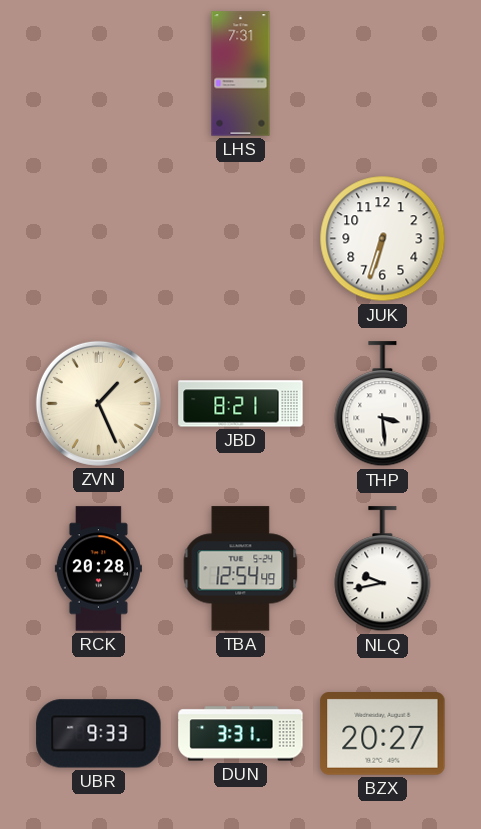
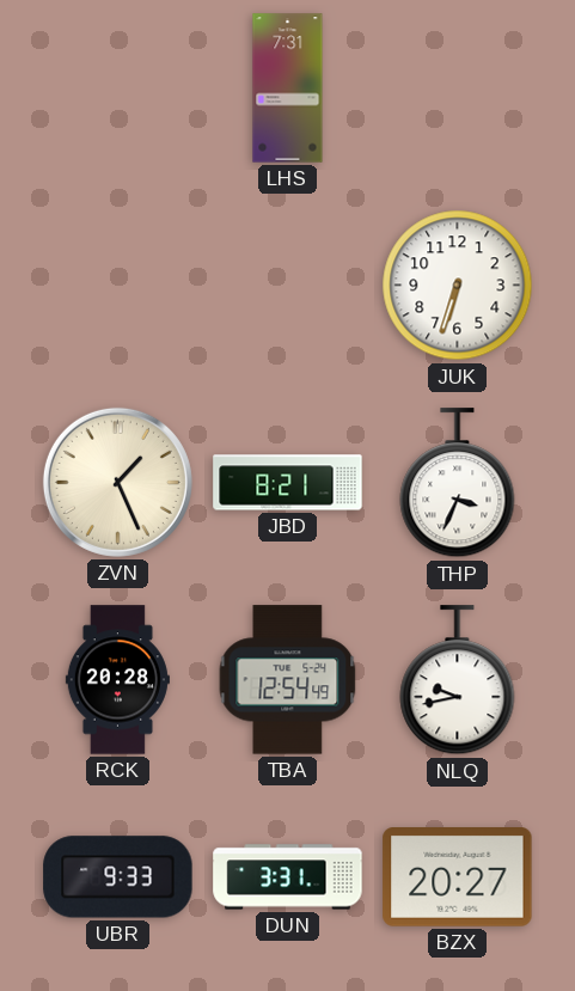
THP: 3:29 -> 3:34
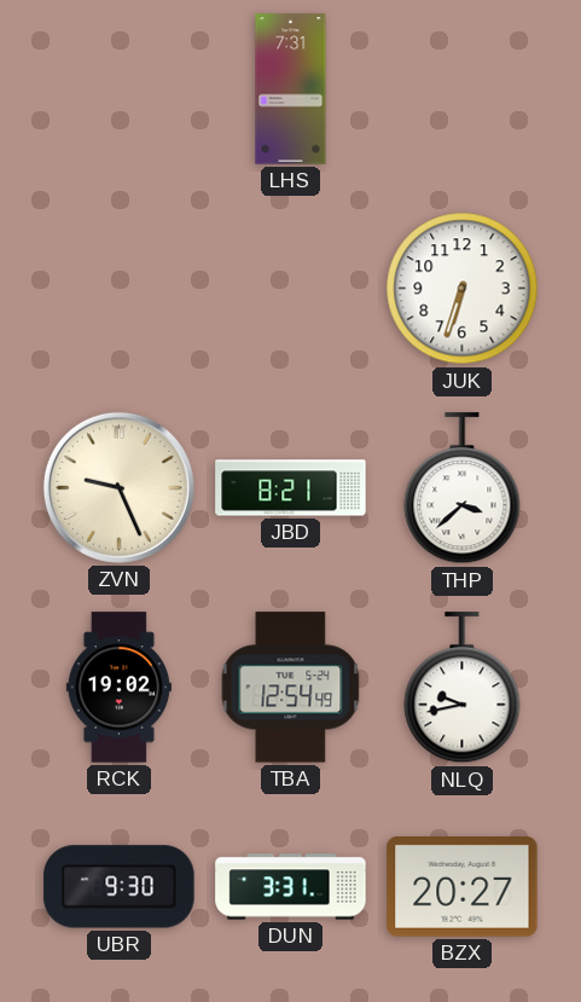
ZVN: 1:26 -> 9:26
THP: 3:34 -> 3:38
RCK: 20:28 -> 19:02
UBR: 9:33 -> 9:30
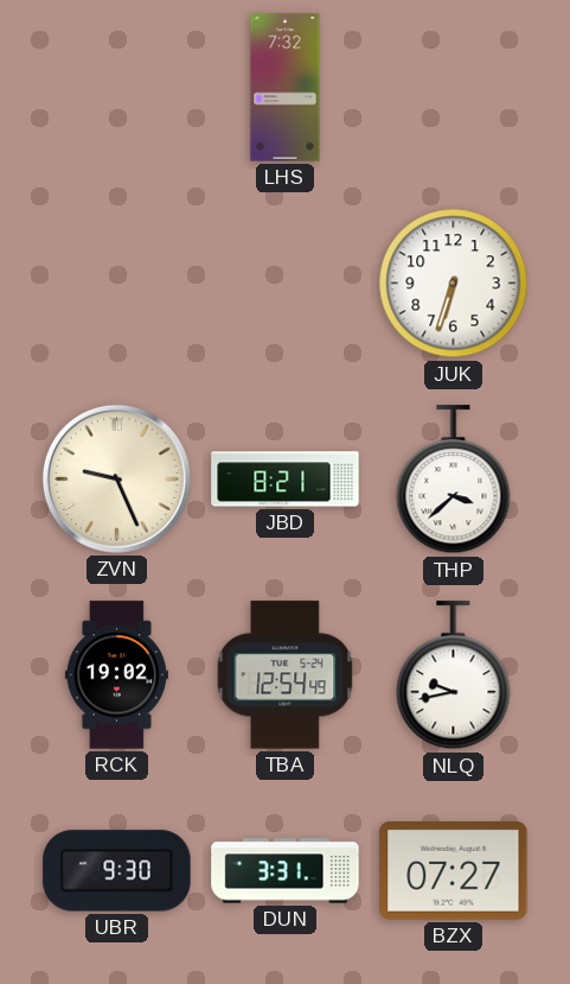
LHS: 7:31 -> 7:32
BZX: 20:27 -> 07:27
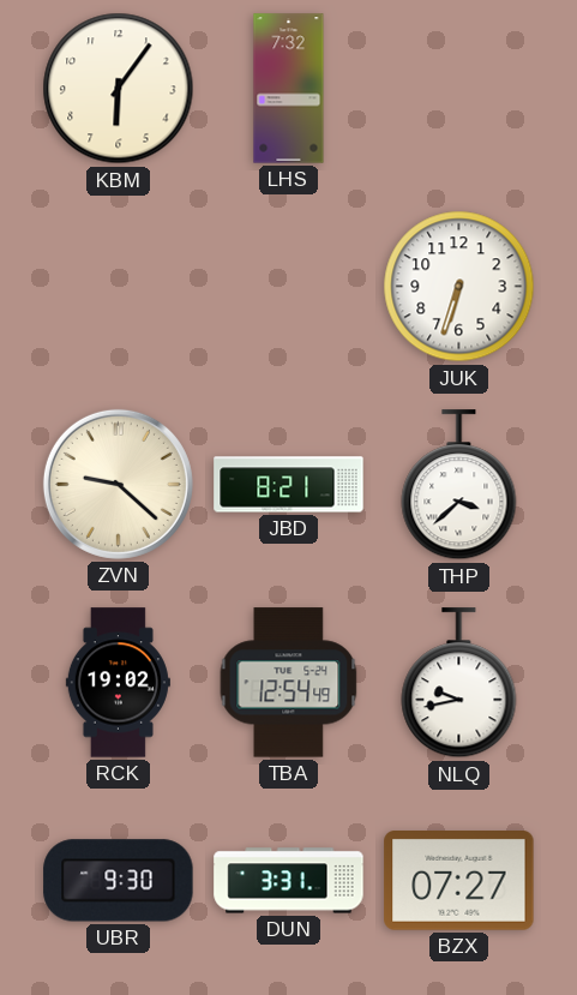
KBM: none -> 6:06
ZVN: 9:26 -> 9:22
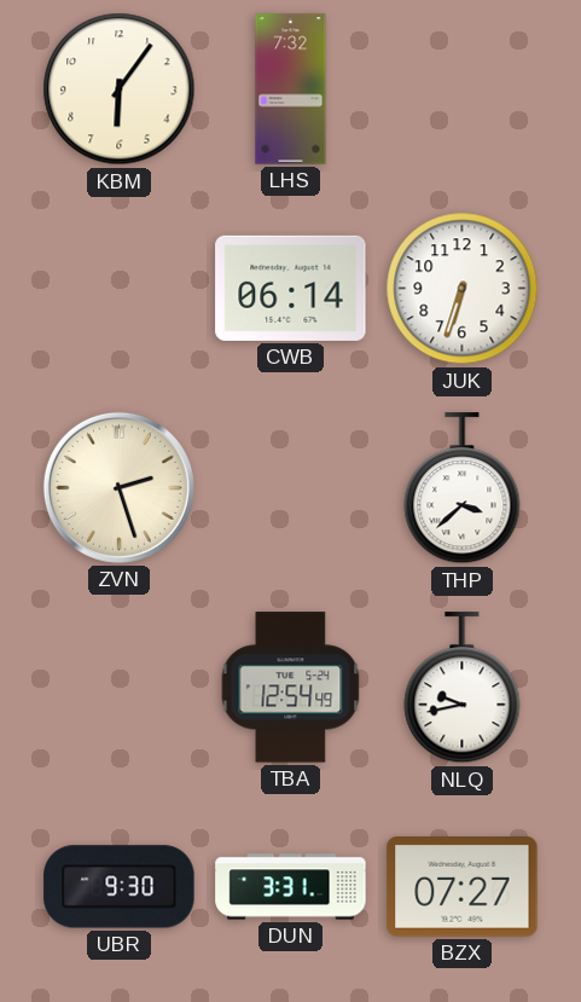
CWB: none -> 06:14
ZVN: 9:22 -> 2:27
JBD: 8:21 -> none
RCK: 19:02 -> none
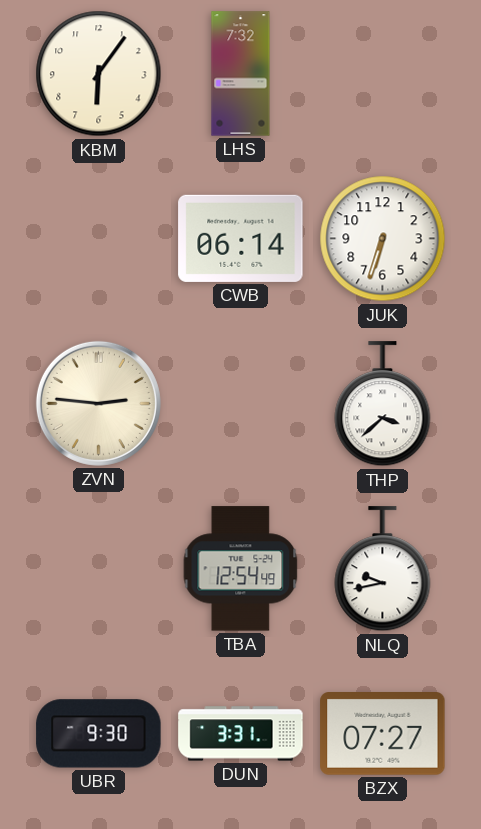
ZVN: 2:27 -> 2:46
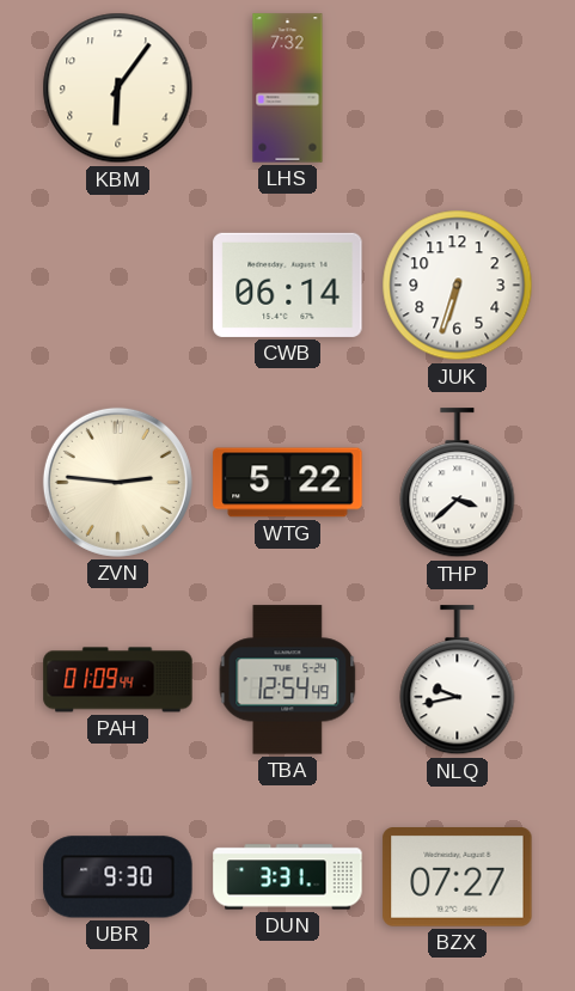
WTG: none -> 5:22
PAH: none -> 01:09
